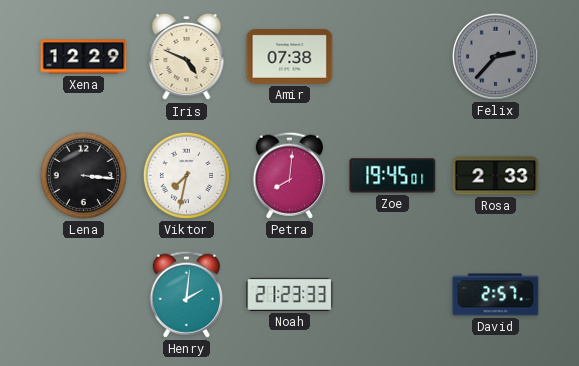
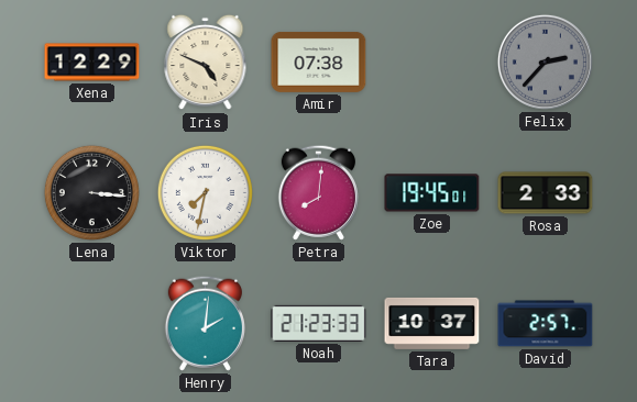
Tara: none -> 10:37
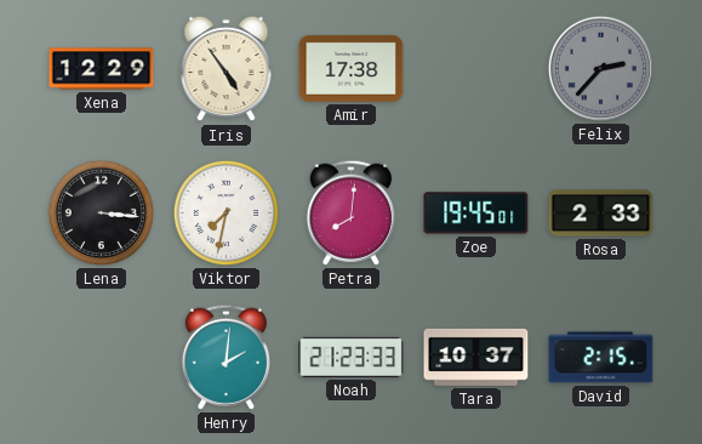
Iris: 4:49 -> 4:54
Amir: 07:38 -> 17:38
David: 2:57 -> 2:15
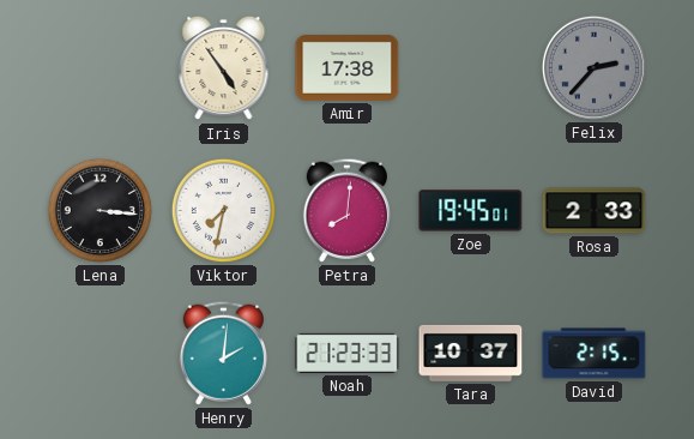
Xena: 12:29 -> none
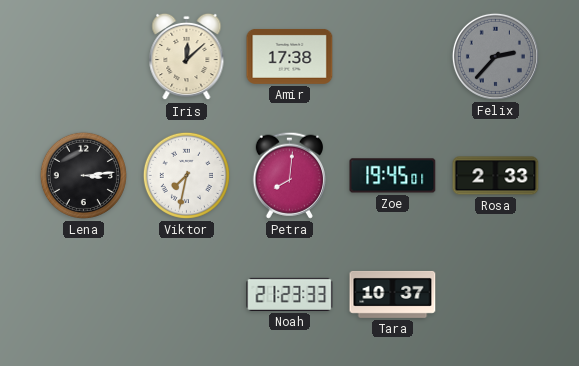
Iris: 4:54 -> 12:08
Lena: 3:16 -> 3:14
Henry: 2:01 -> none
David: 2:15 -> none
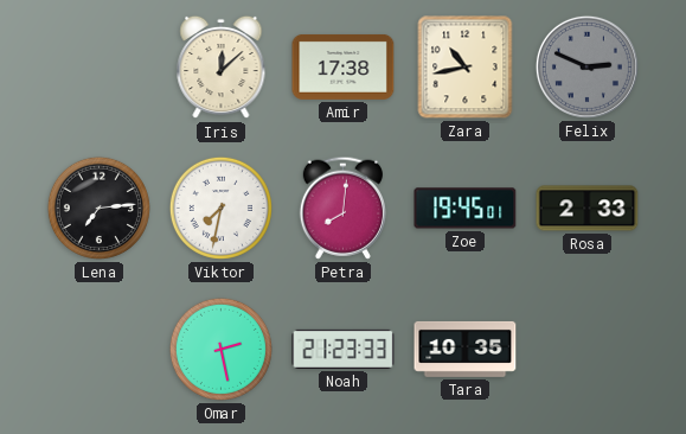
Zara: none -> 10:43
Felix: 2:37 -> 2:49
Lena: 3:14 -> 7:14
Omar: none -> 2:28
Tara: 10:37 -> 10:35
